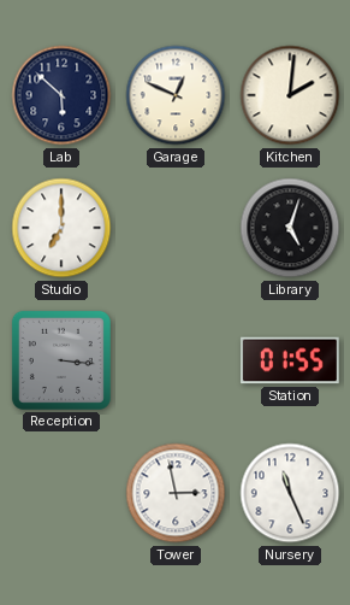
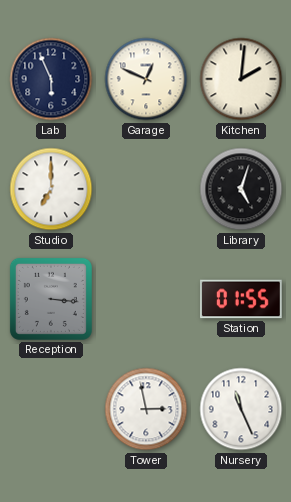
Lab: 5:52 -> 5:56
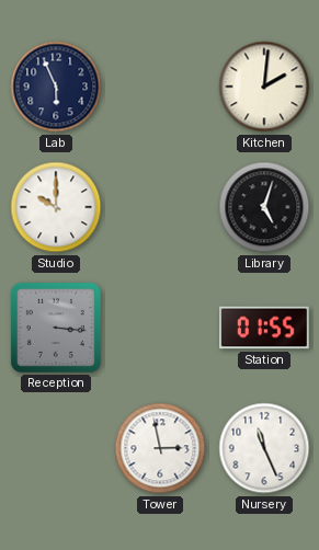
Garage: 12:49 -> none
Studio: 7:00 -> 10:00
